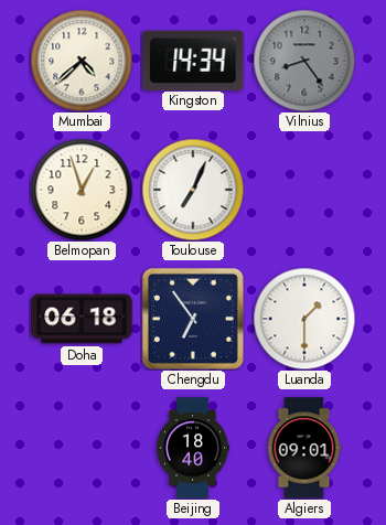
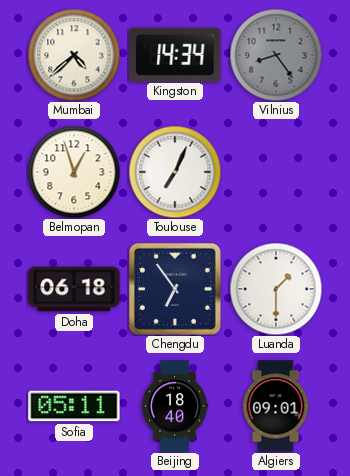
Sofia: none -> 05:11
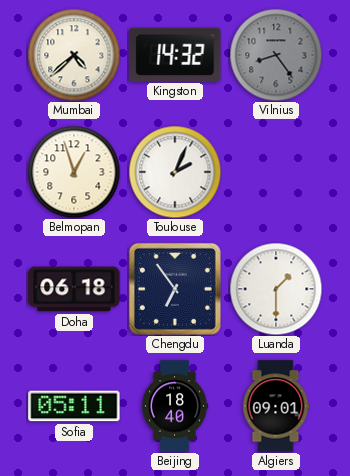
Kingston: 14:34 -> 14:32
Toulouse: 7:04 -> 2:04
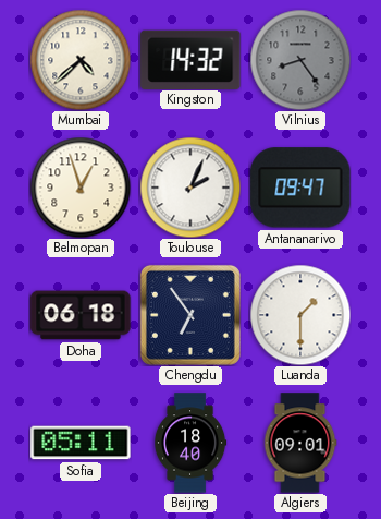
Antananarivo: none -> 09:47
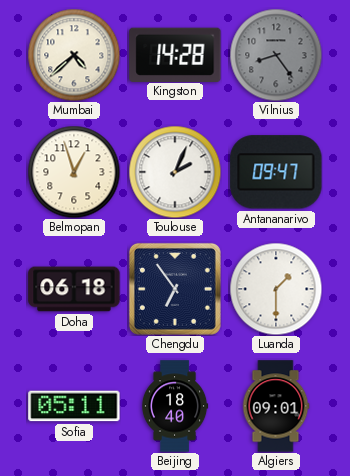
Kingston: 14:32 -> 14:28
